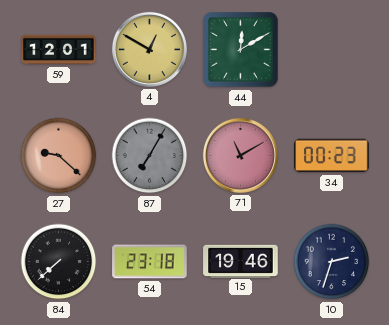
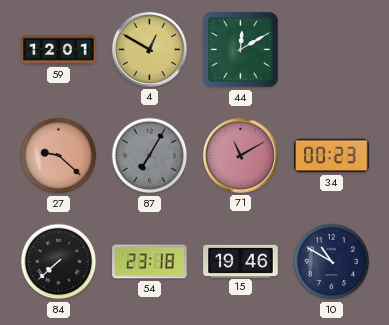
10: 2:33 -> 10:50
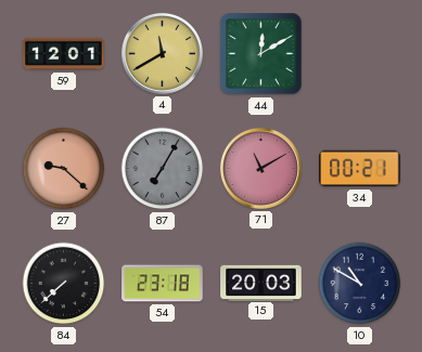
4: 12:50 -> 11:40
34: 00:23 -> 00:21
15: 19:46 -> 20:03
